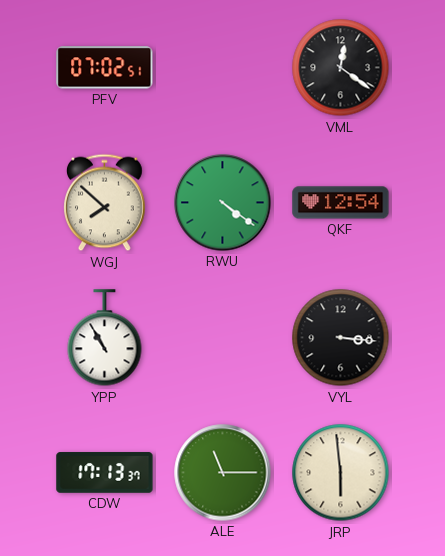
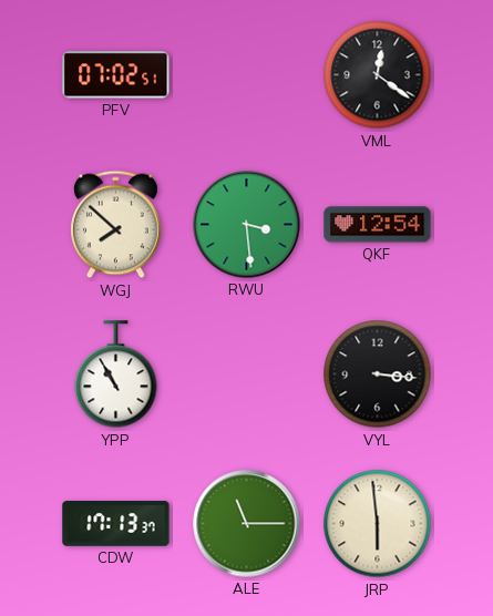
RWU: 4:21 -> 3:29
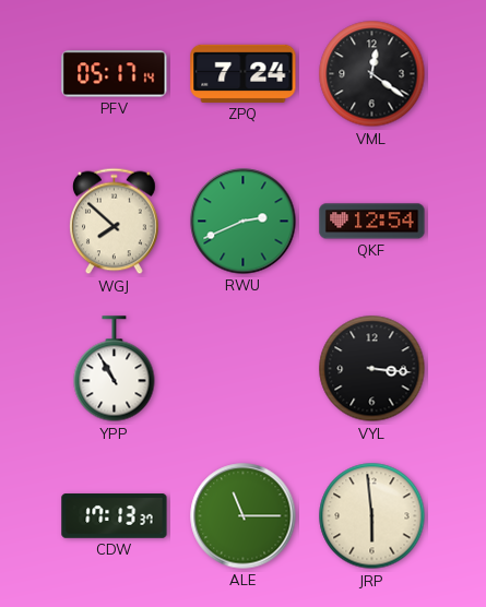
PFV: 07:02 -> 05:17
ZPQ: none -> 7:24
RWU: 3:29 -> 2:41
